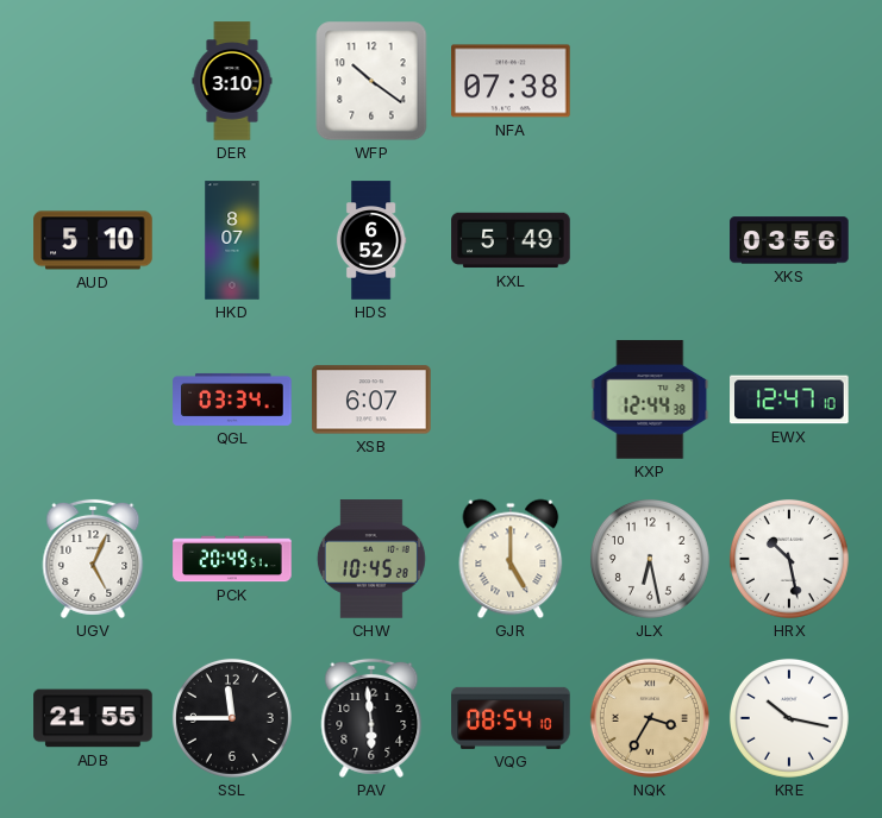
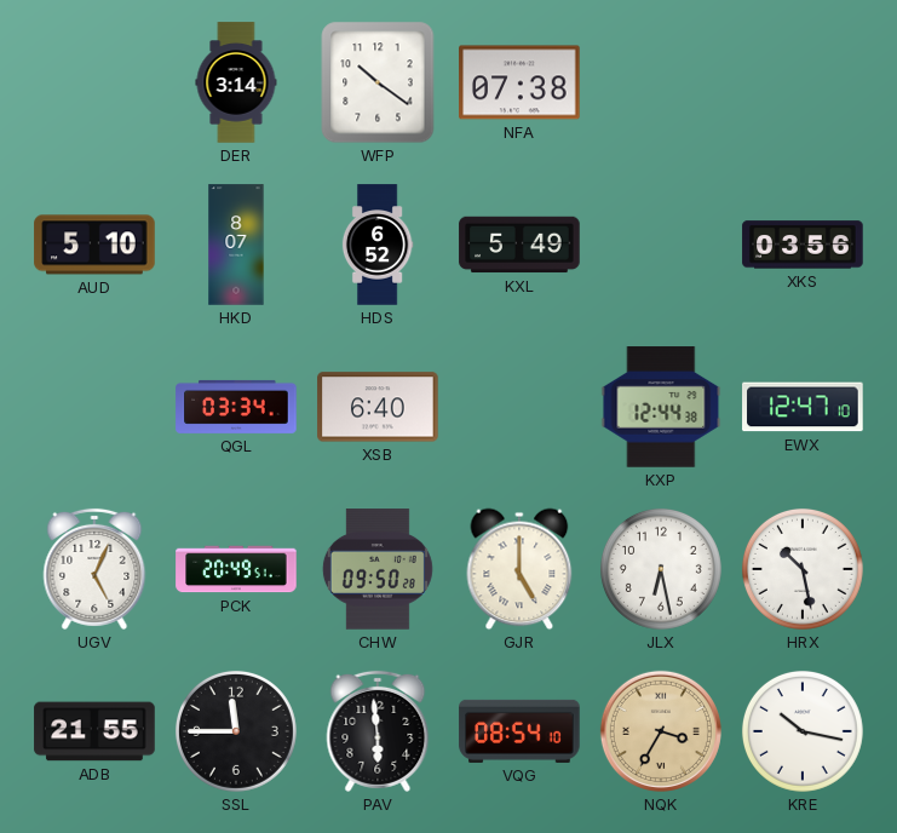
DER: 3:10 -> 3:14
XSB: 6:07 -> 6:40
CHW: 10:45 -> 09:50
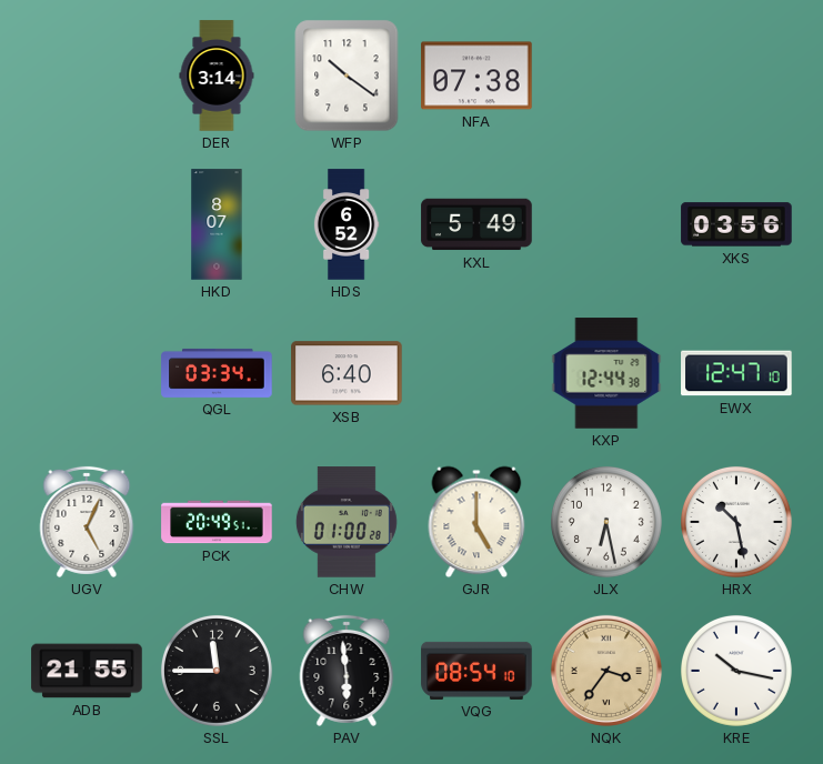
AUD: 5:10 -> none
CHW: 09:50 -> 01:00
NQK: 3:35 -> 3:36
